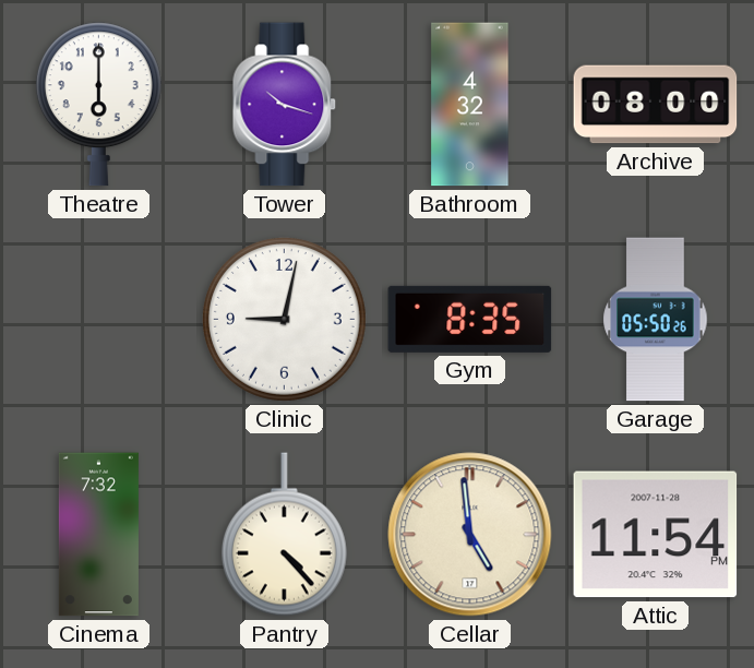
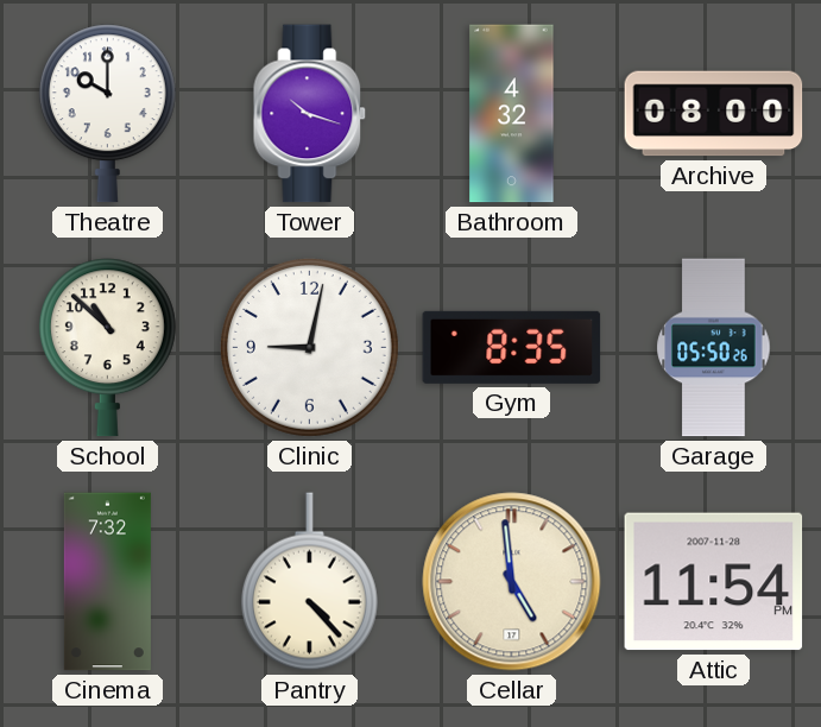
Theatre: 6:00 -> 10:00
School: none -> 10:52
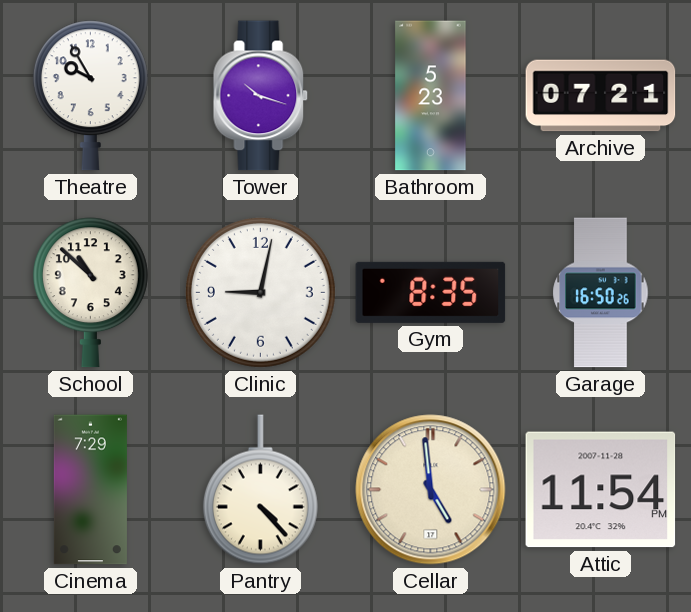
Theatre: 10:00 -> 9:55
Bathroom: 4:32 -> 5:23
Archive: 08:00 -> 07:21
Garage: 05:50 -> 16:50
Cinema: 7:32 -> 7:29
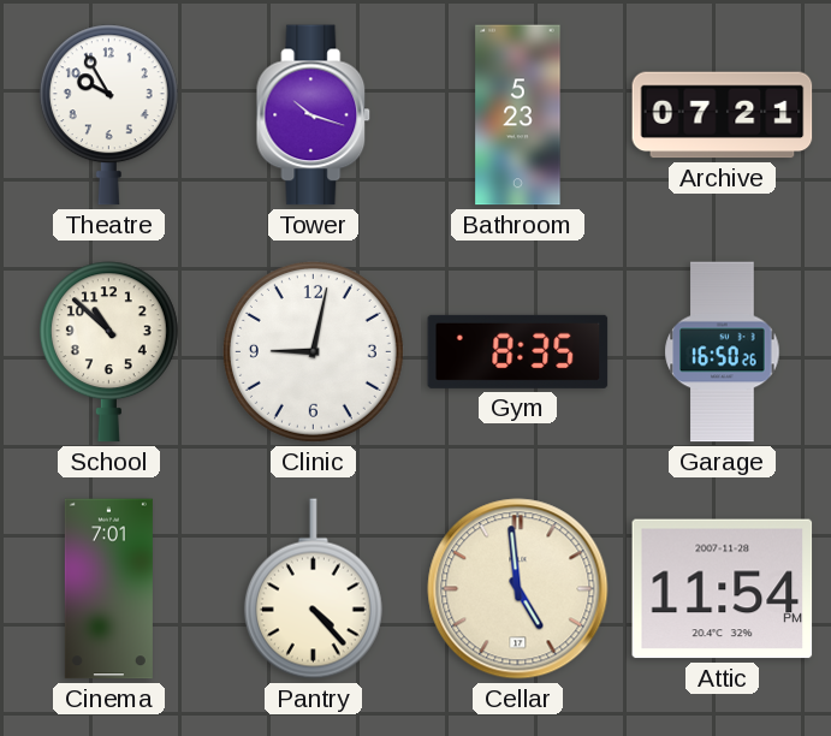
Cinema: 7:29 -> 7:01
